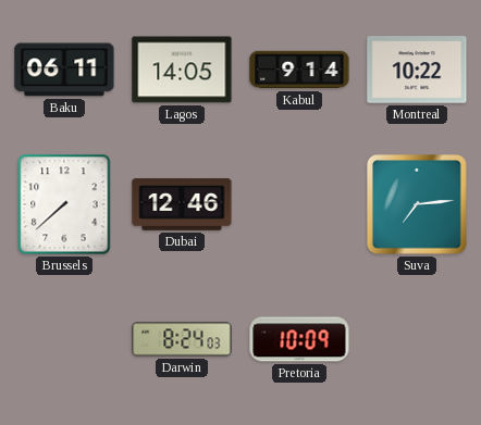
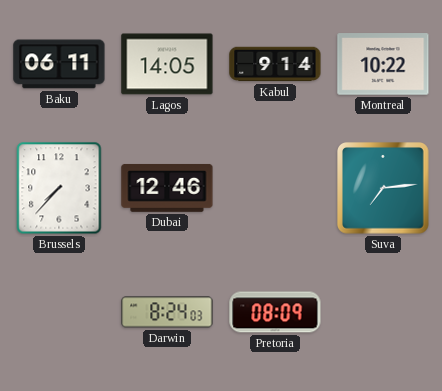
Brussels: 7:38 -> 7:37
Pretoria: 10:09 -> 08:09
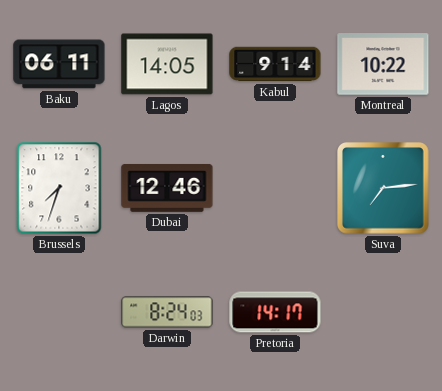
Brussels: 7:37 -> 7:33
Pretoria: 08:09 -> 14:17
